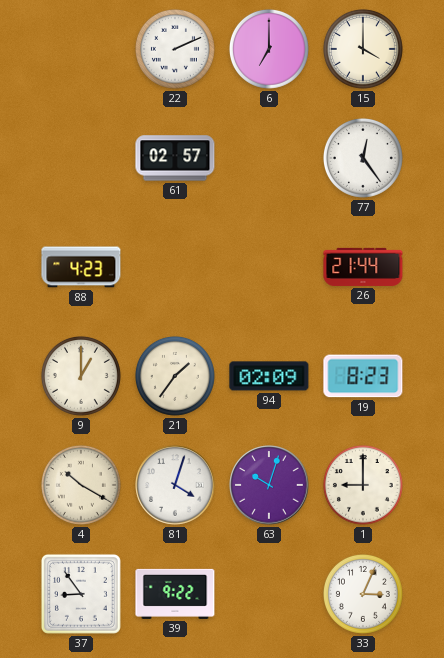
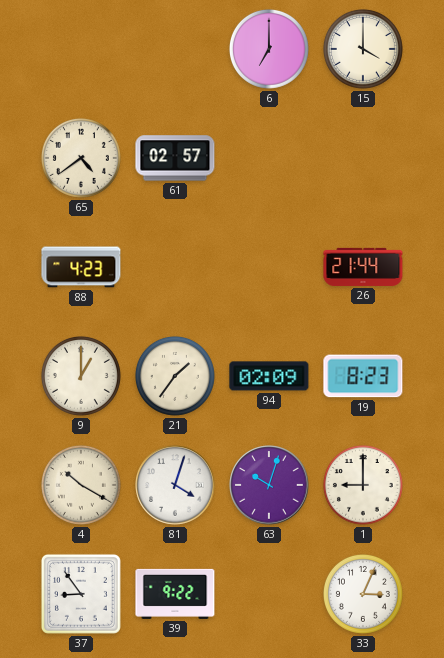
22: 2:11 -> none
65: none -> 4:39
77: 12:24 -> none
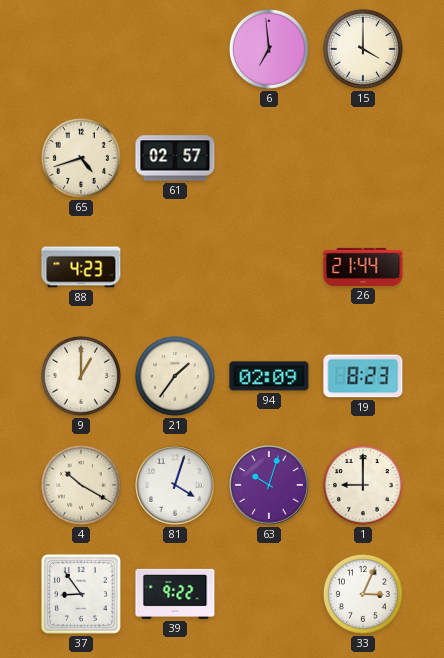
6: 7:00 -> 6:59
65: 4:39 -> 4:42
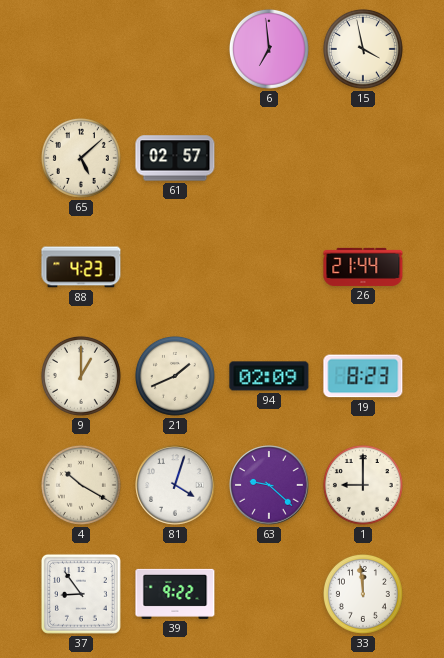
15: 4:00 -> 3:58
65: 4:42 -> 5:08
21: 1:36 -> 1:41
63: 10:03 -> 9:22
33: 3:04 -> 11:59
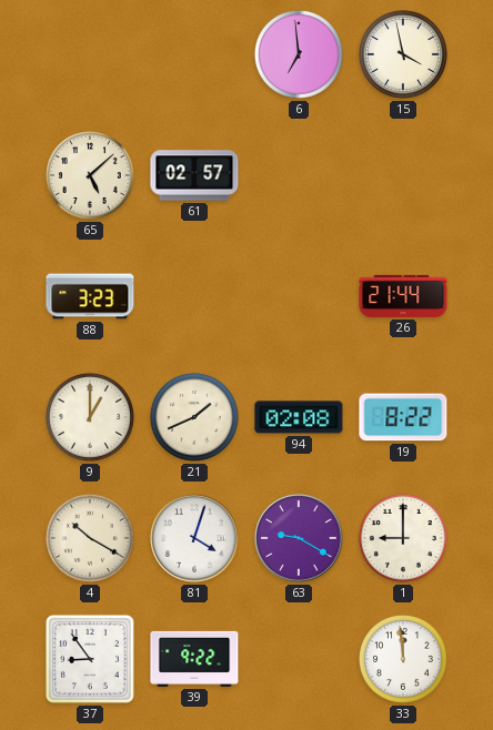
88: 4:23 -> 3:23
94: 02:09 -> 02:08
19: 8:23 -> 8:22
63: 9:22 -> 9:20
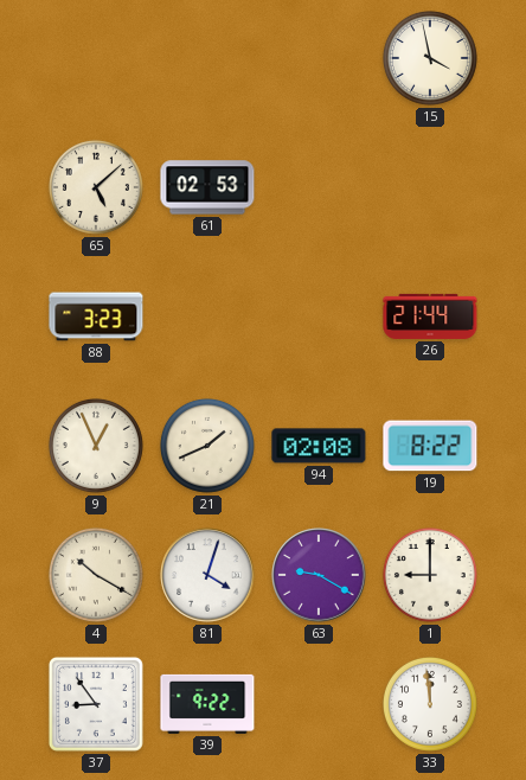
6: 6:59 -> none
61: 02:57 -> 02:53
9: 1:00 -> 12:56
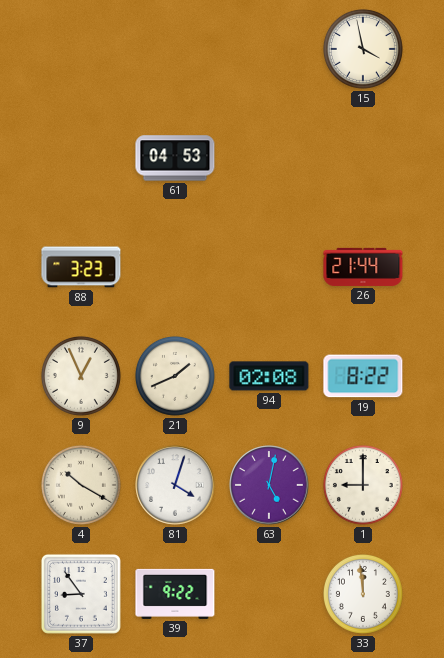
65: 5:08 -> none
61: 02:53 -> 04:53
63: 9:20 -> 5:02
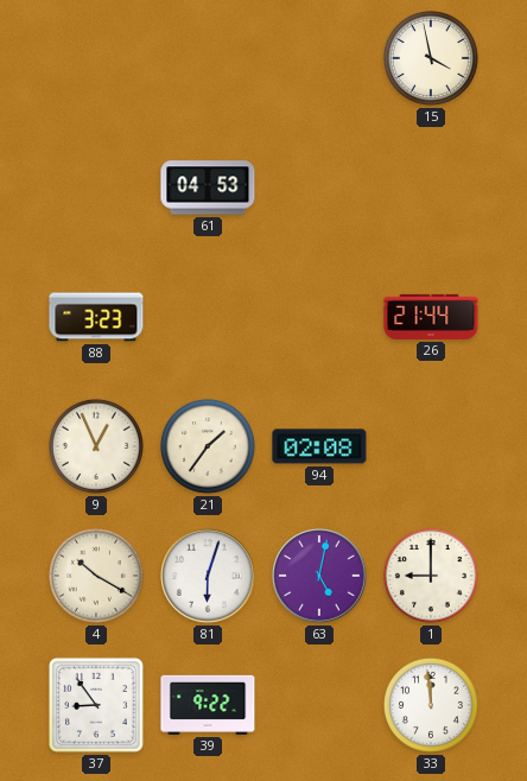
21: 1:41 -> 1:36
19: 8:22 -> none
81: 4:03 -> 6:03
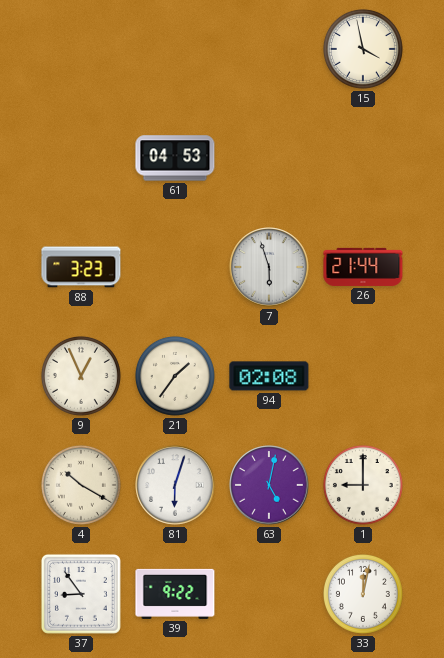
7: none -> 5:57
33: 11:59 -> 12:02
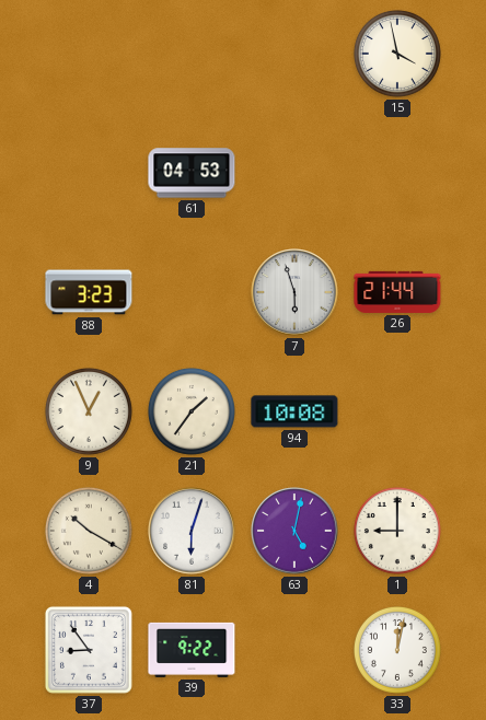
94: 02:08 -> 10:08
